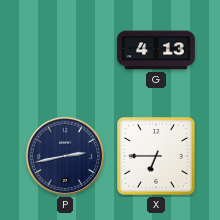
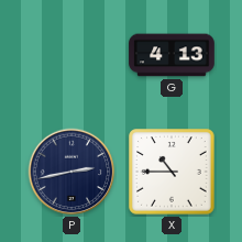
X: 6:45 -> 10:45
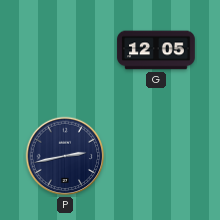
G: 4:13 -> 12:05
X: 10:45 -> none
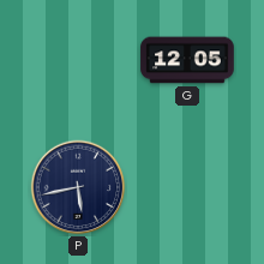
P: 2:43 -> 5:43
